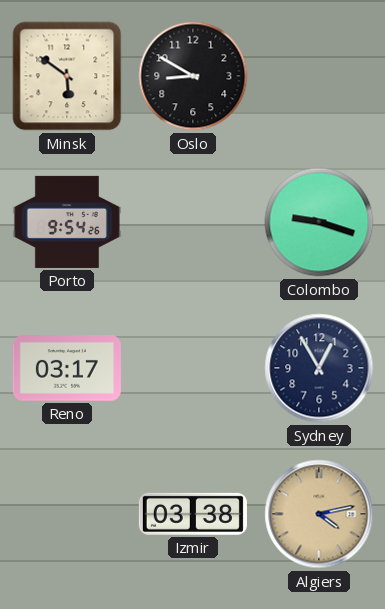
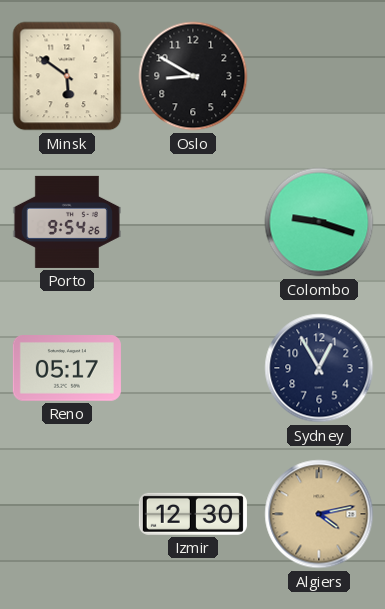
Reno: 03:17 -> 05:17
Izmir: 03:38 -> 12:30
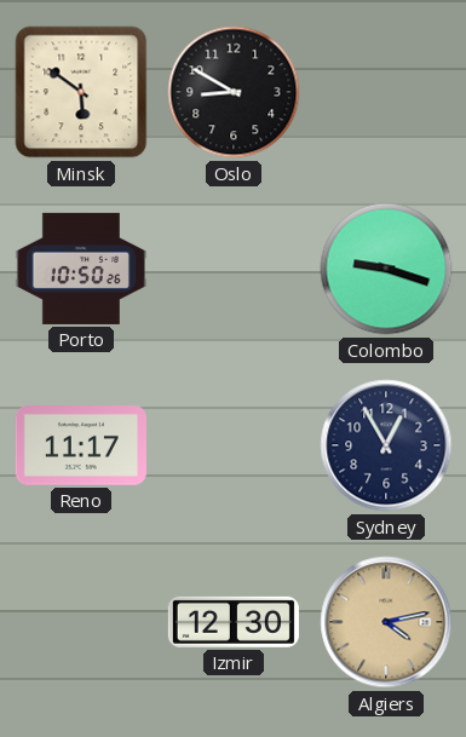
Porto: 9:54 -> 10:50
Reno: 05:17 -> 11:17
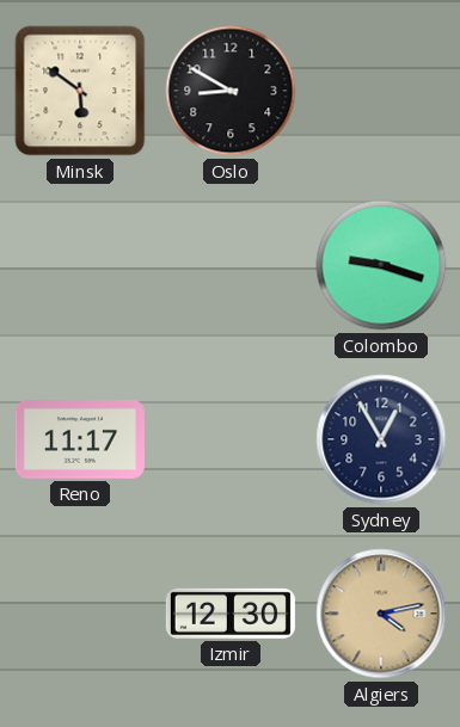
Porto: 10:50 -> none
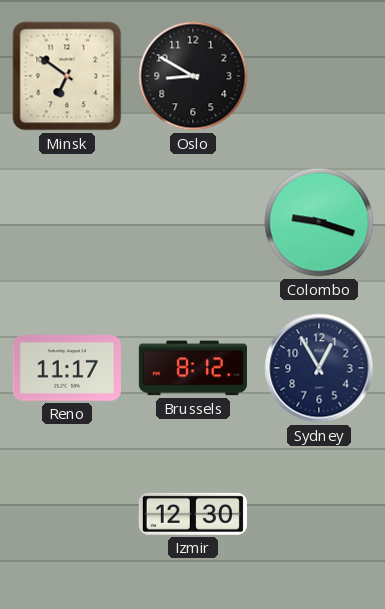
Minsk: 5:51 -> 6:51
Brussels: none -> 8:12
Algiers: 4:13 -> none
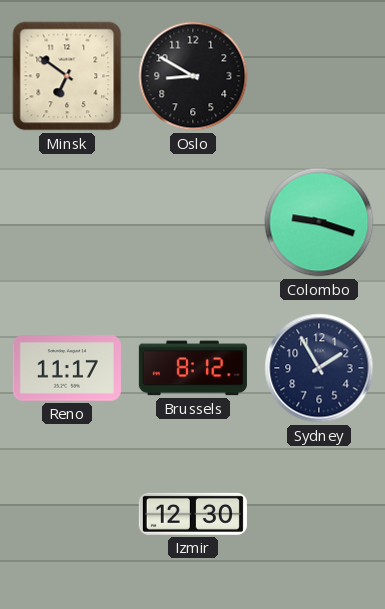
Sydney: 12:55 -> 1:55
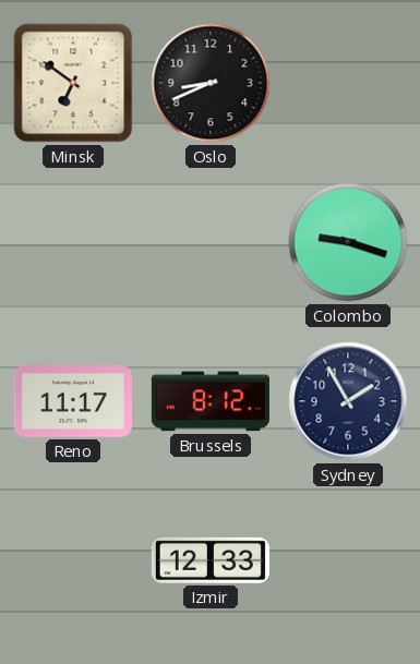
Oslo: 8:50 -> 8:41
Izmir: 12:30 -> 12:33
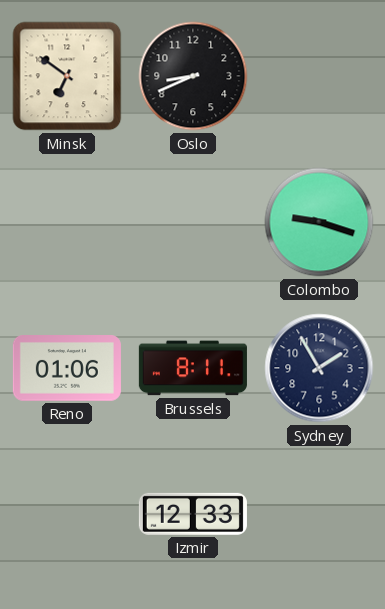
Reno: 11:17 -> 01:06
Brussels: 8:12 -> 8:11
